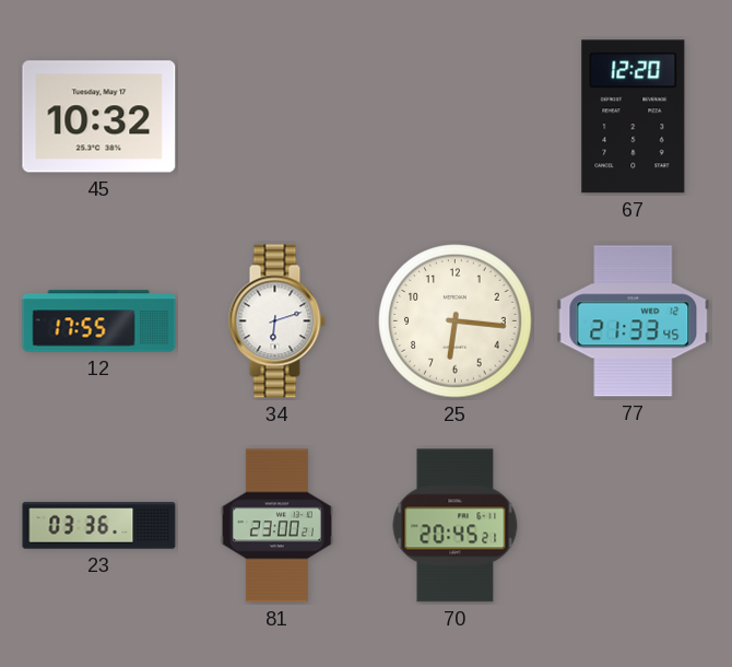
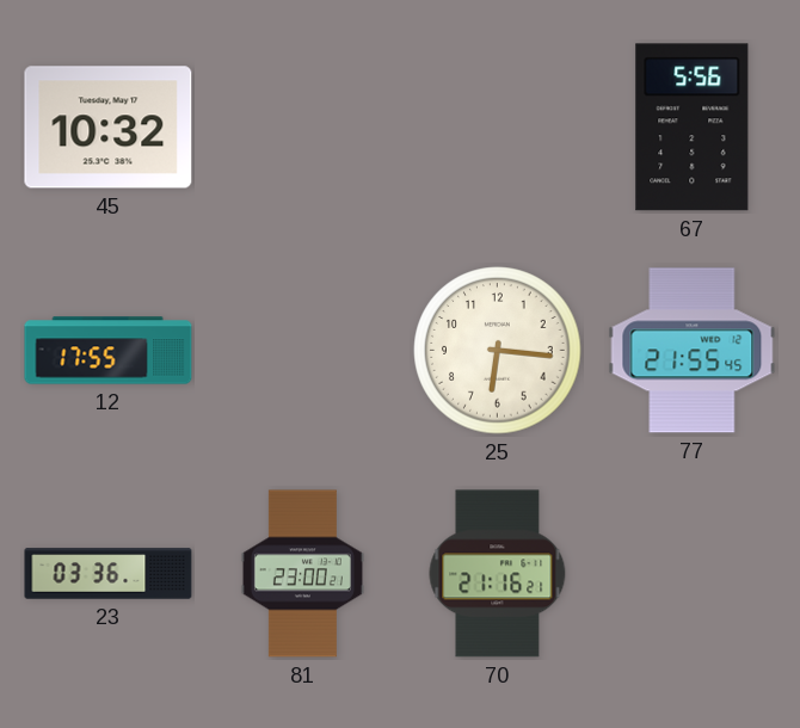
67: 12:20 -> 5:56
34: 6:12 -> none
77: 21:33 -> 21:55
70: 20:45 -> 21:16
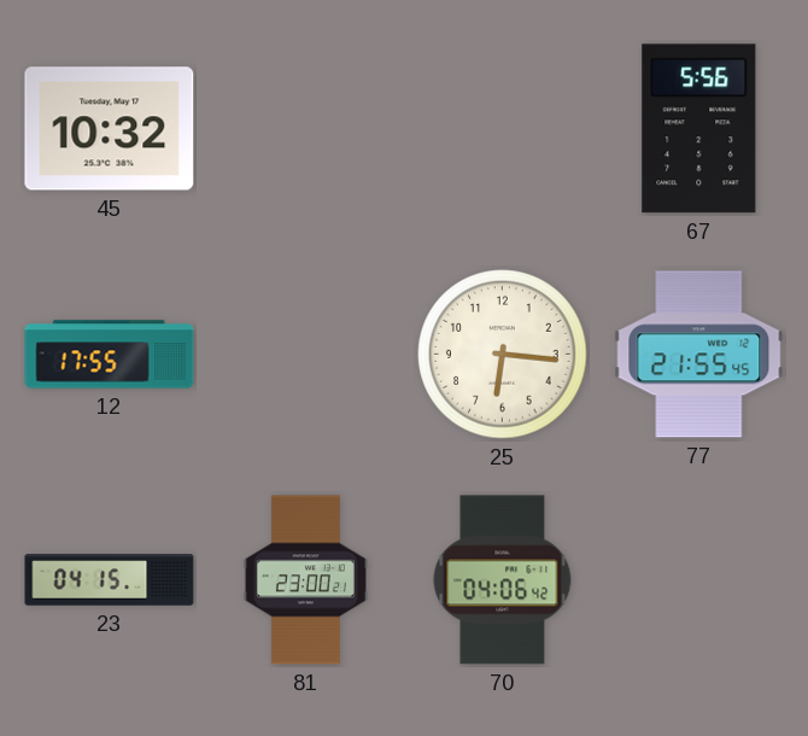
23: 03:36 -> 04:15
70: 21:16 -> 04:06
